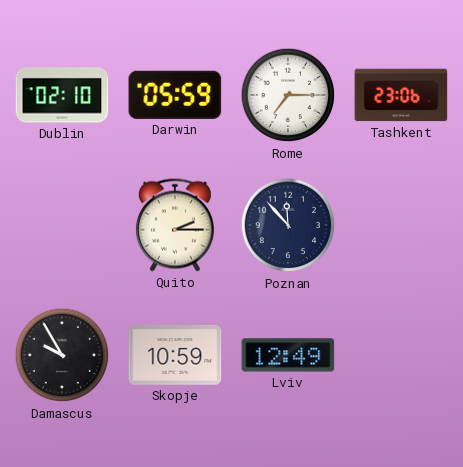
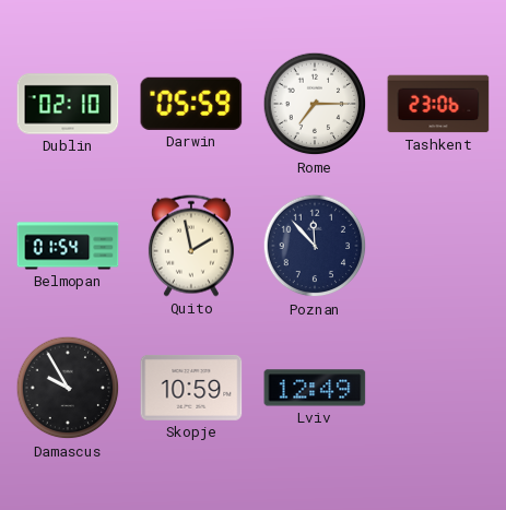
Belmopan: none -> 01:54
Quito: 2:15 -> 1:58
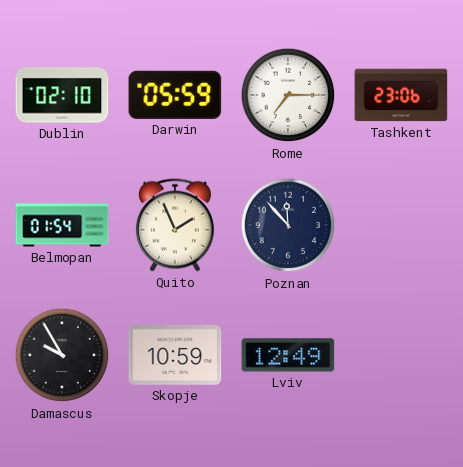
Quito: 1:58 -> 1:56
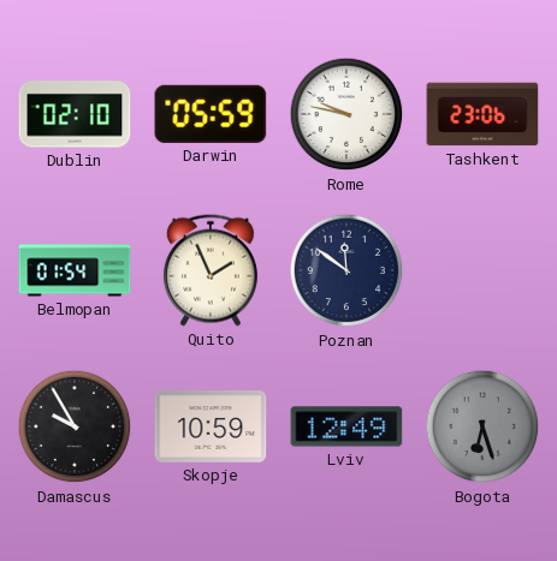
Rome: 7:15 -> 9:47
Poznan: 11:53 -> 11:51
Bogota: none -> 6:27
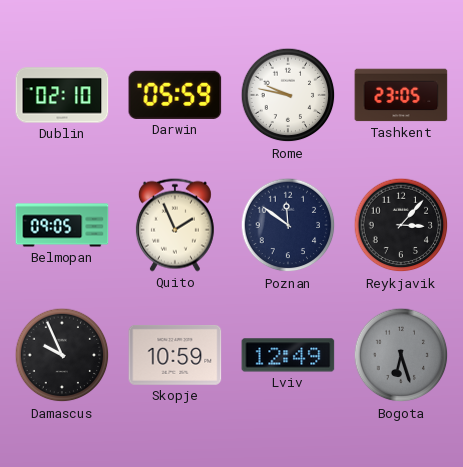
Tashkent: 23:06 -> 23:05
Belmopan: 01:54 -> 09:05
Reykjavik: none -> 3:07
Damascus: 9:55 -> 9:56
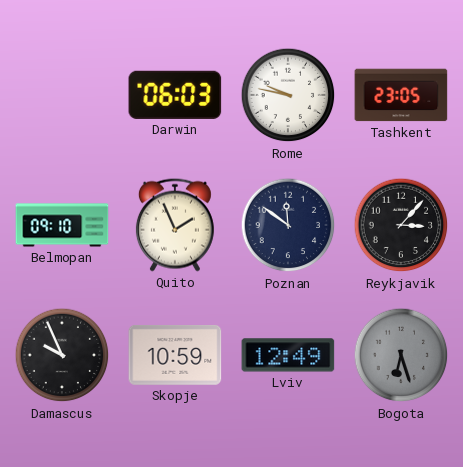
Dublin: 02:10 -> none
Darwin: 05:59 -> 06:03
Belmopan: 09:05 -> 09:10
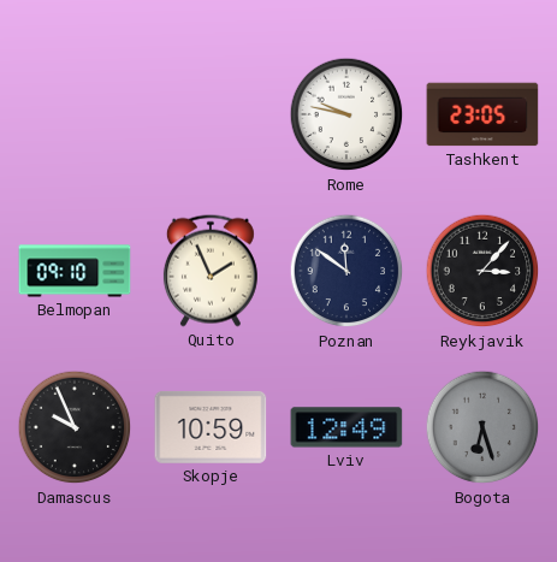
Darwin: 06:03 -> none
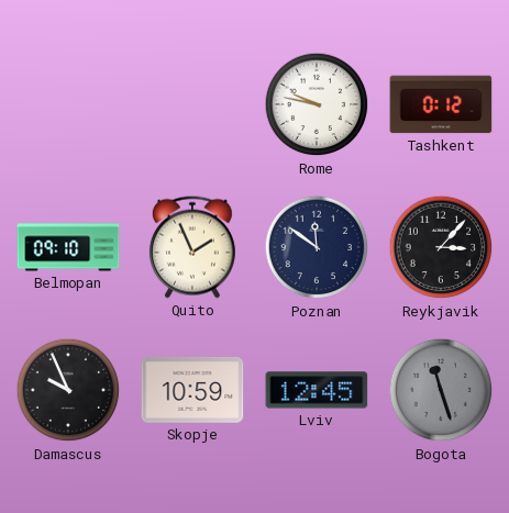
Tashkent: 23:05 -> 0:12
Lviv: 12:49 -> 12:45
Bogota: 6:27 -> 11:27
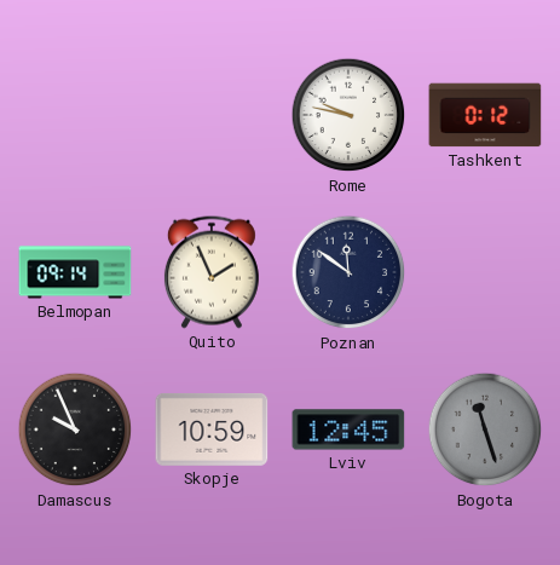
Belmopan: 09:10 -> 09:14
Reykjavik: 3:07 -> none
